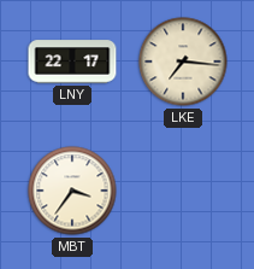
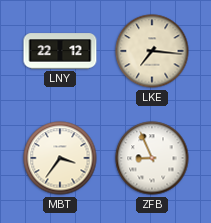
LNY: 22:17 -> 22:12
ZFB: none -> 8:56
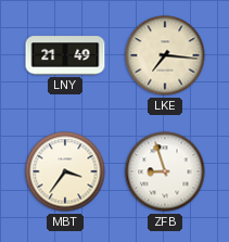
LNY: 22:12 -> 21:49
ZFB: 8:56 -> 8:57
